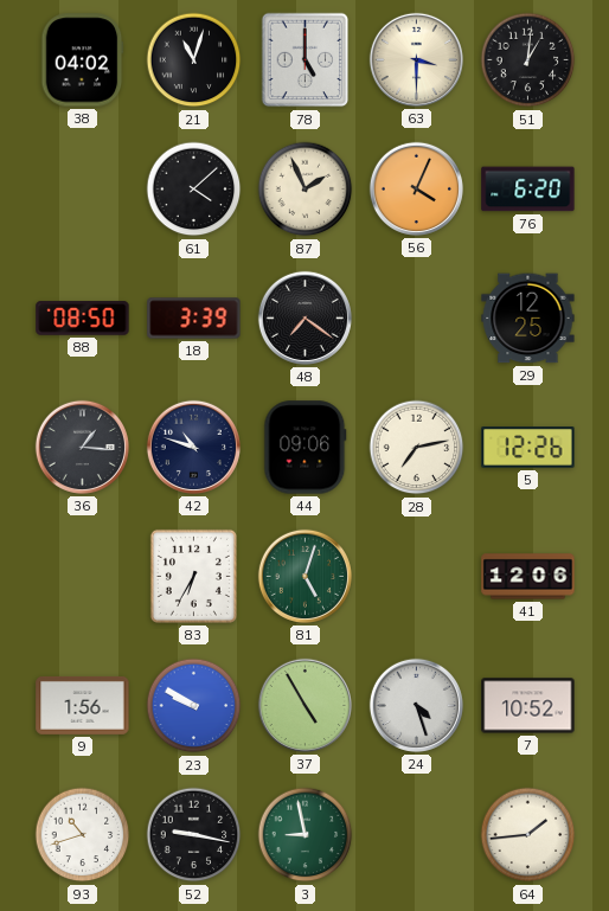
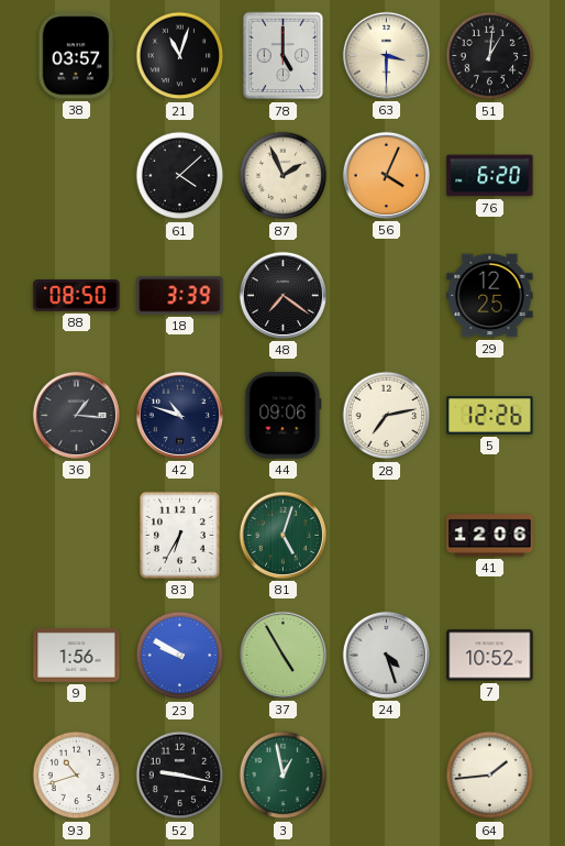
38: 04:02 -> 03:57
3: 8:58 -> 12:58
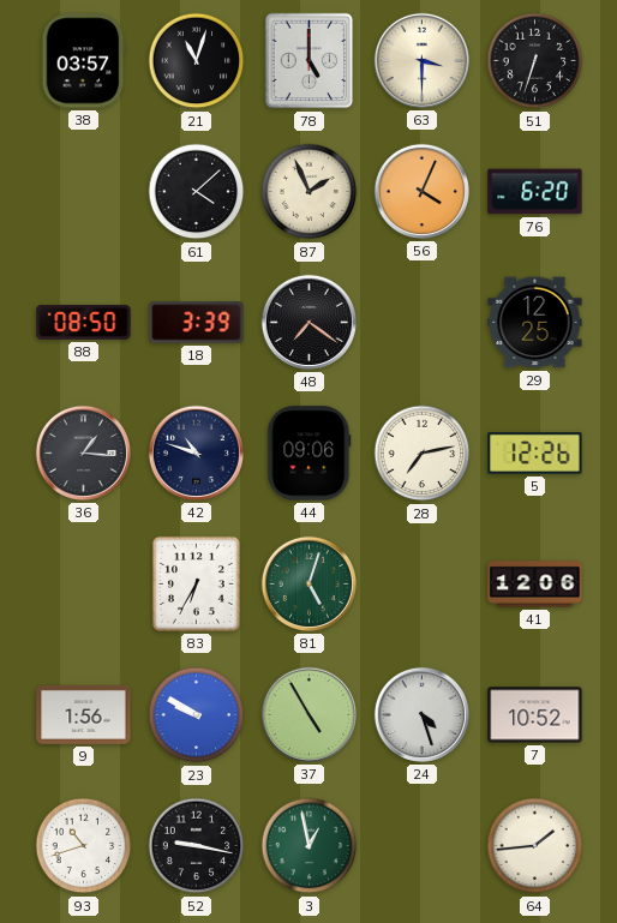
51: 1:01 -> 6:33
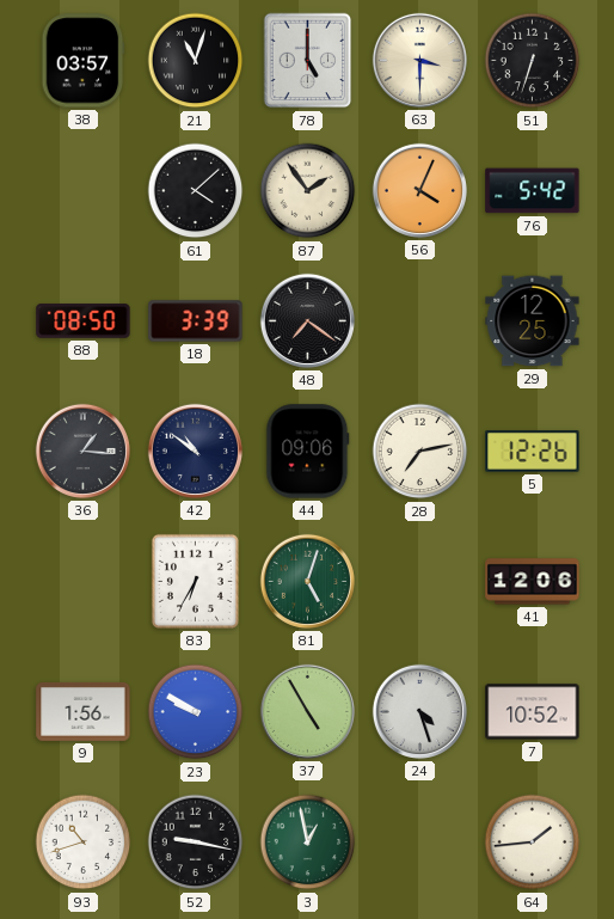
87: 1:56 -> 1:54
76: 6:20 -> 5:42
42: 10:48 -> 10:51
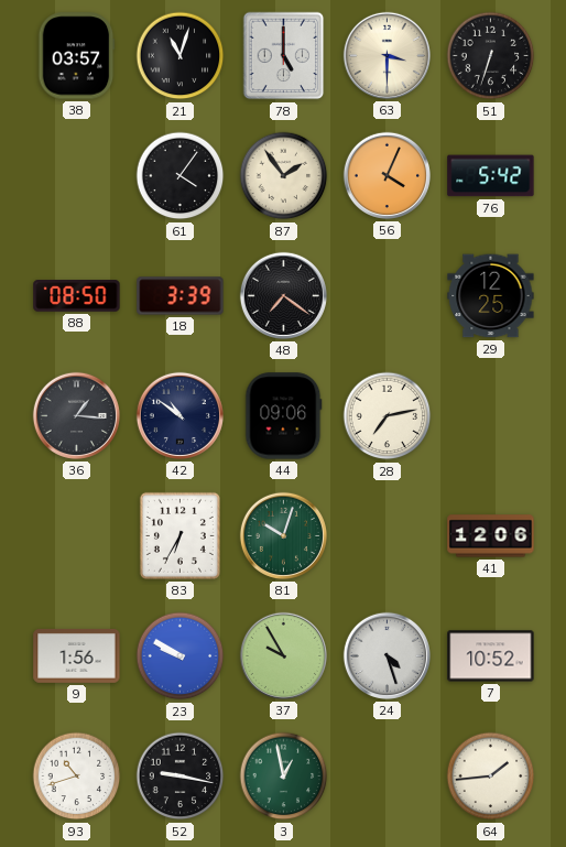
61: 4:08 -> 4:06
5: 12:26 -> none
81: 5:03 -> 10:03
37: 4:55 -> 9:55
